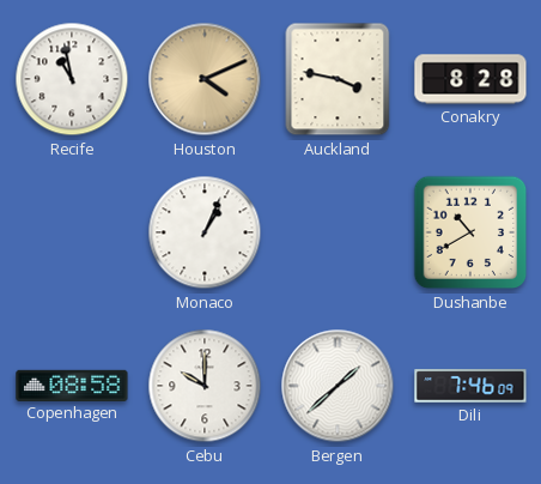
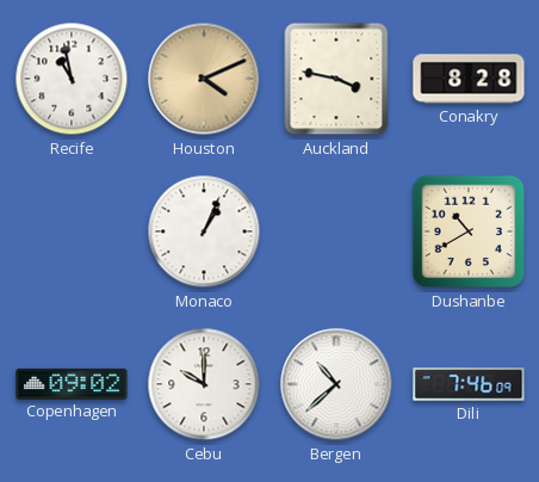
Copenhagen: 08:58 -> 09:02
Bergen: 1:38 -> 10:38
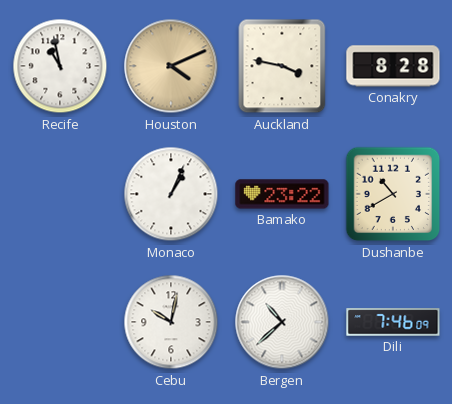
Bamako: none -> 23:22
Copenhagen: 09:02 -> none
Cebu: 10:00 -> 10:02
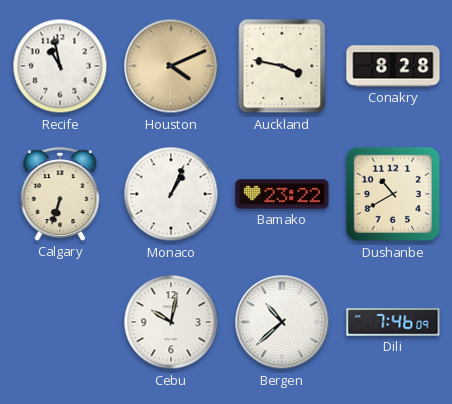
Calgary: none -> 6:33
